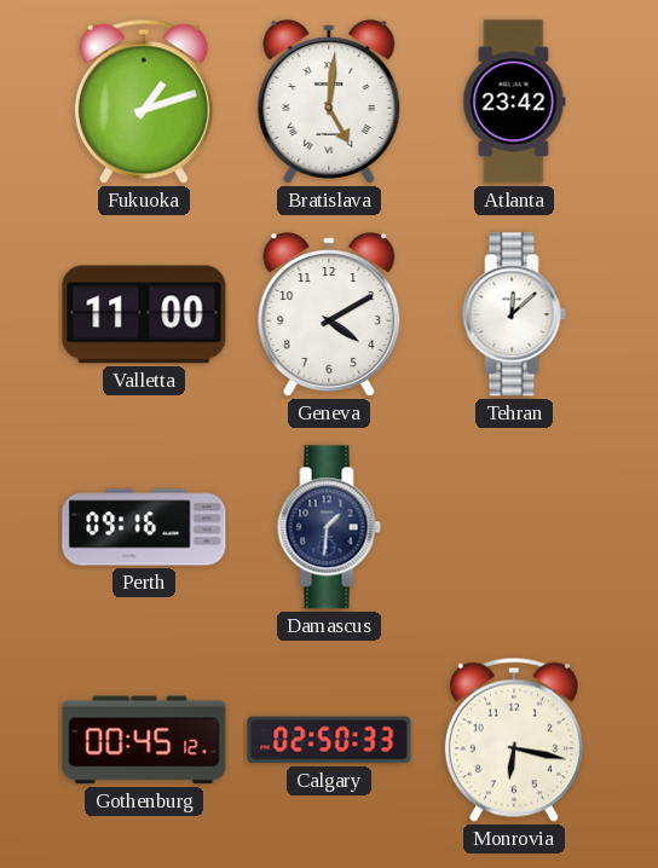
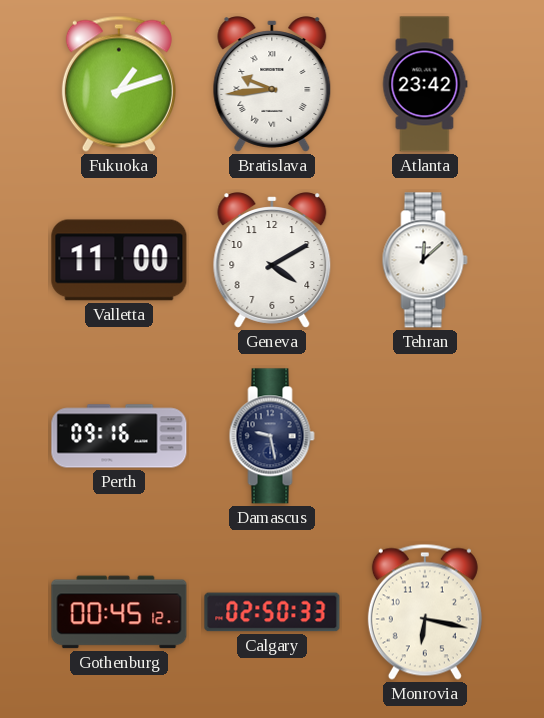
Bratislava: 5:01 -> 9:44
Damascus: 1:31 -> 9:28
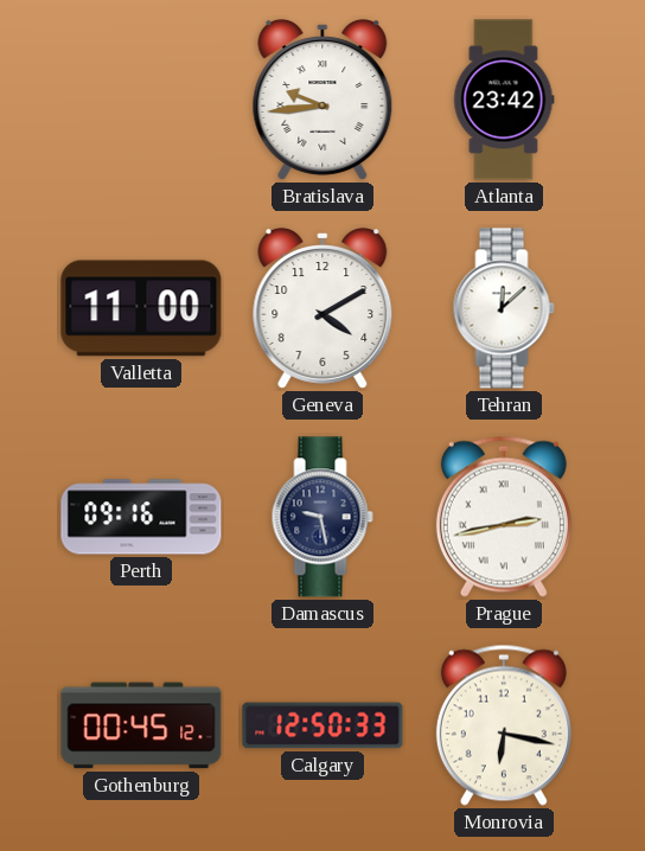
Fukuoka: 1:12 -> none
Prague: none -> 2:43
Calgary: 02:50 -> 12:50
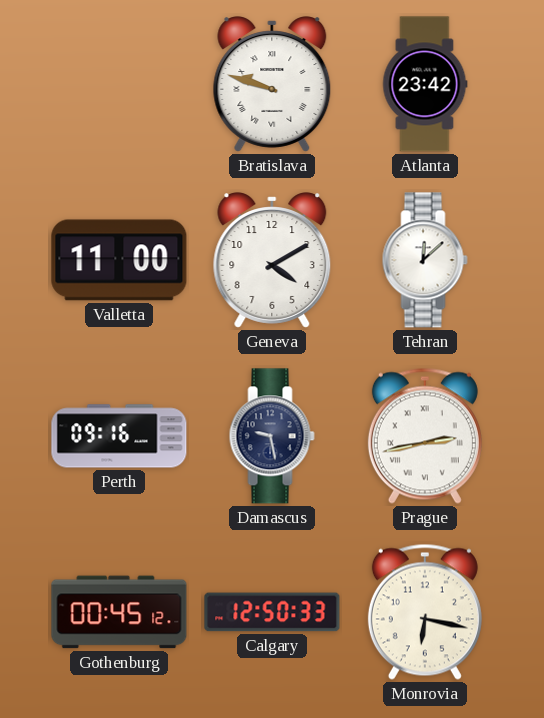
Bratislava: 9:44 -> 9:48
